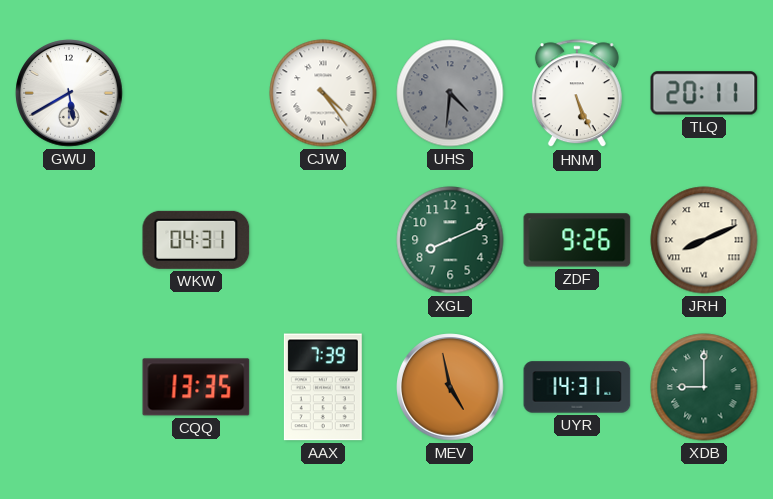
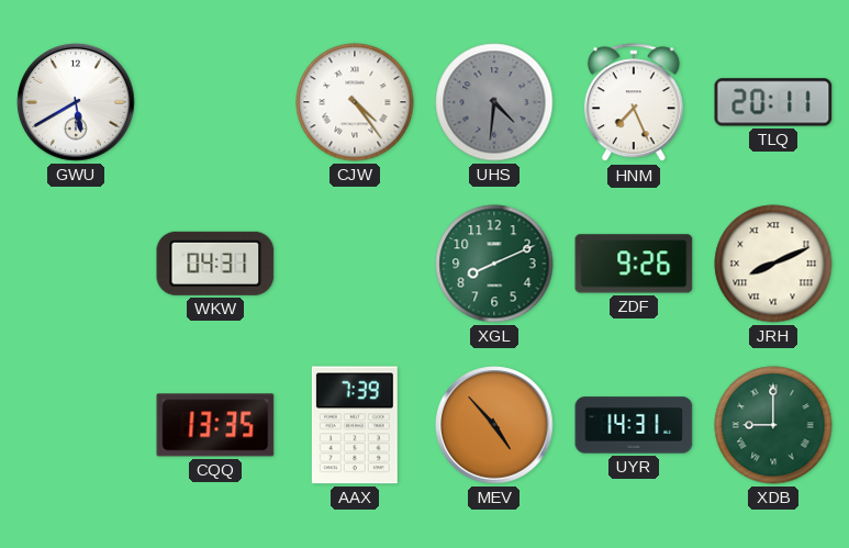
HNM: 5:26 -> 7:26
MEV: 4:58 -> 4:53
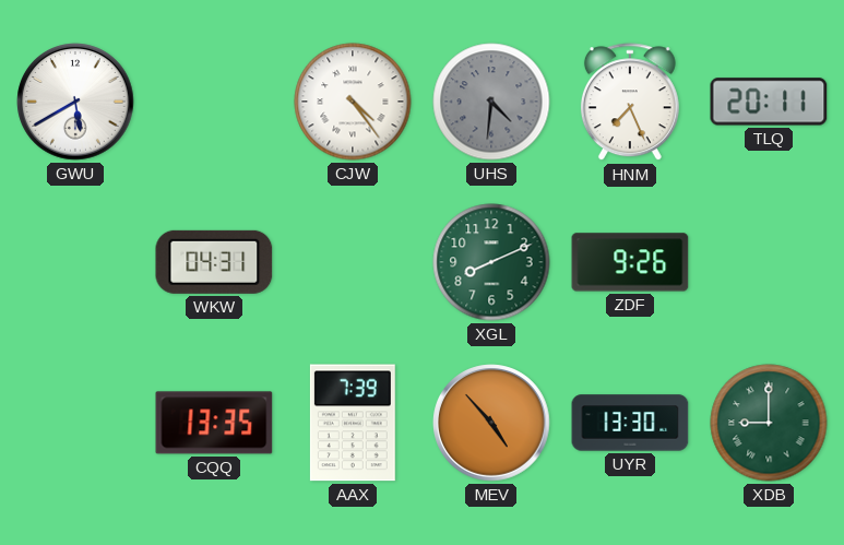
JRH: 8:11 -> none
UYR: 14:31 -> 13:30
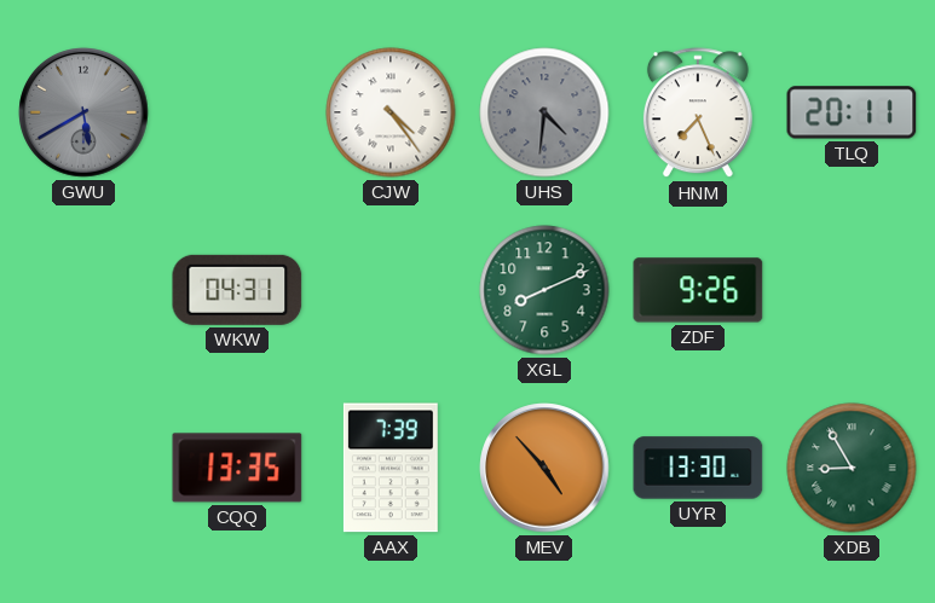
GWU dial: white -> grey
XDB: 9:00 -> 8:55
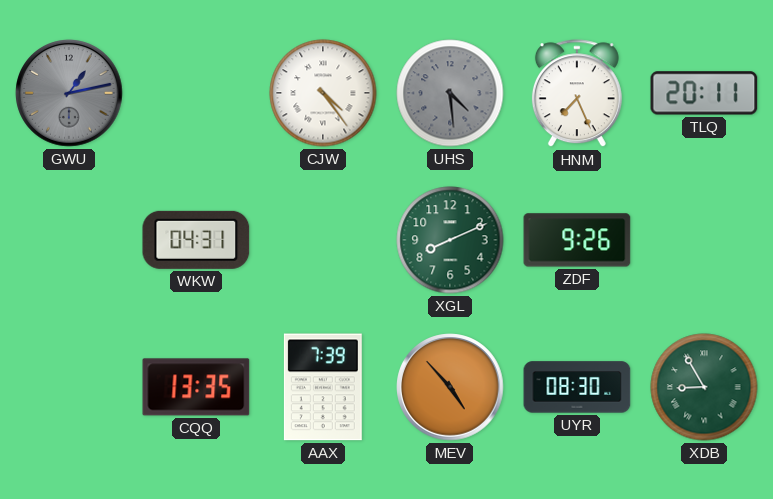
GWU: 5:40 -> 1:13
UHS: 4:31 -> 4:29
UYR: 13:30 -> 08:30
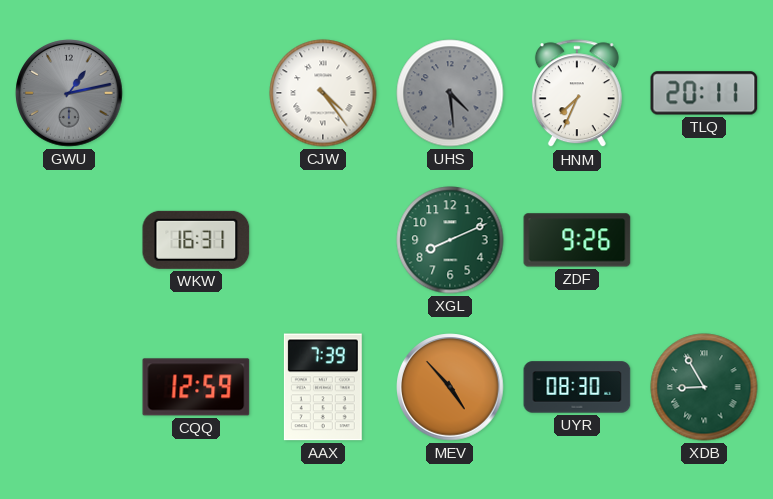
HNM: 7:26 -> 7:34
WKW: 04:31 -> 16:31
CQQ: 13:35 -> 12:59
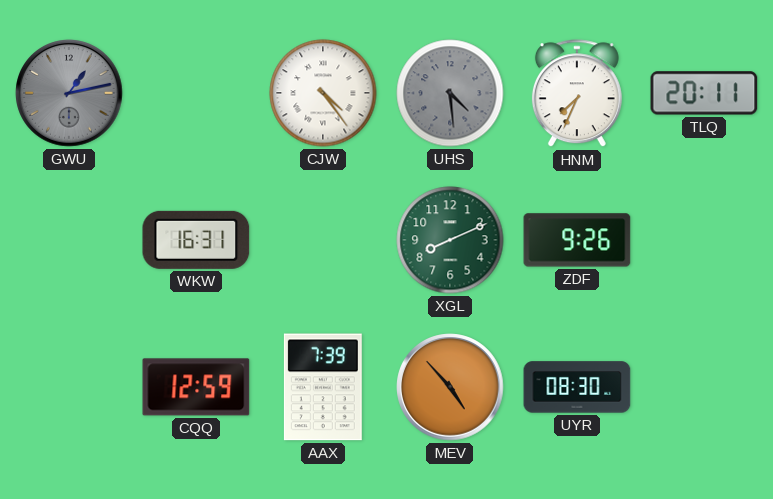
XDB: 8:55 -> none
